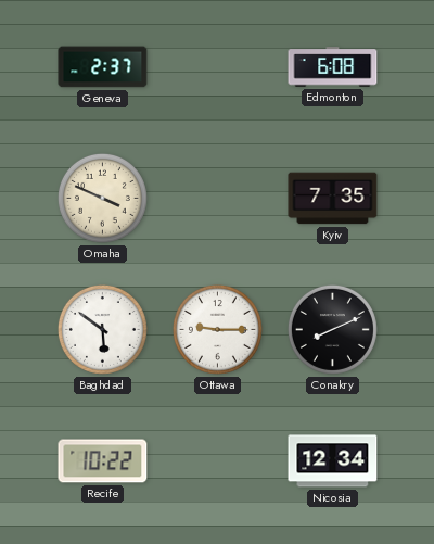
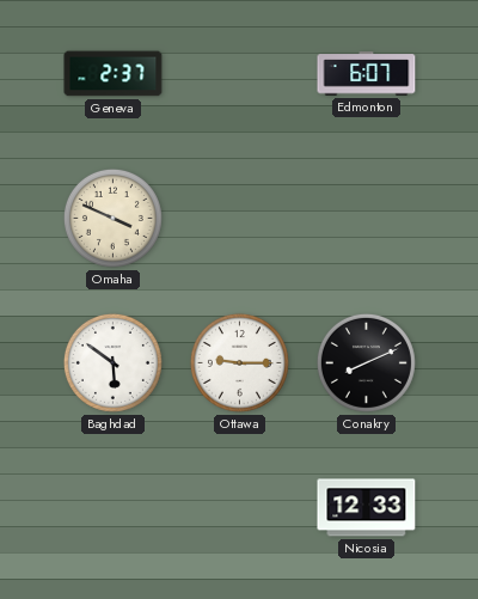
Edmonton: 6:08 -> 6:07
Kyiv: 7:35 -> none
Recife: 10:22 -> none
Nicosia: 12:34 -> 12:33
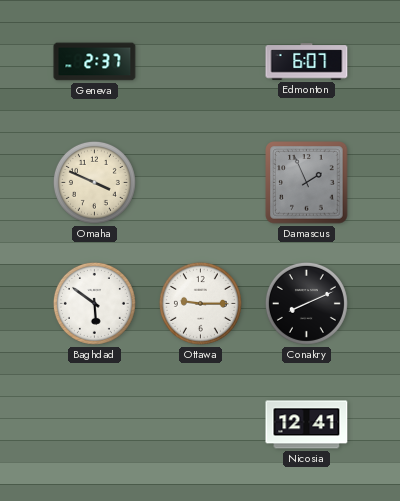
Damascus: none -> 1:56
Nicosia: 12:33 -> 12:41
